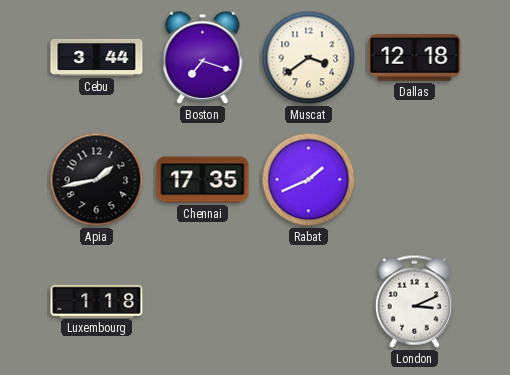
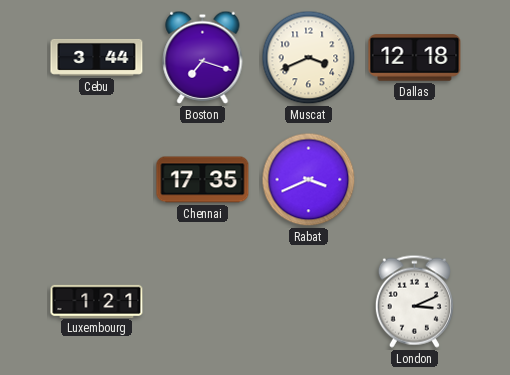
Muscat: 3:39 -> 3:41
Apia: 1:43 -> none
Rabat: 1:41 -> 3:41
Luxembourg: 1:18 -> 1:21
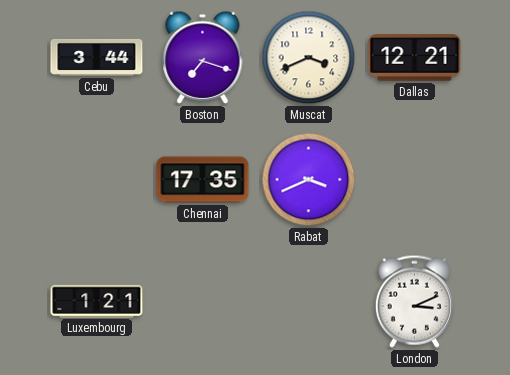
Dallas: 12:18 -> 12:21
